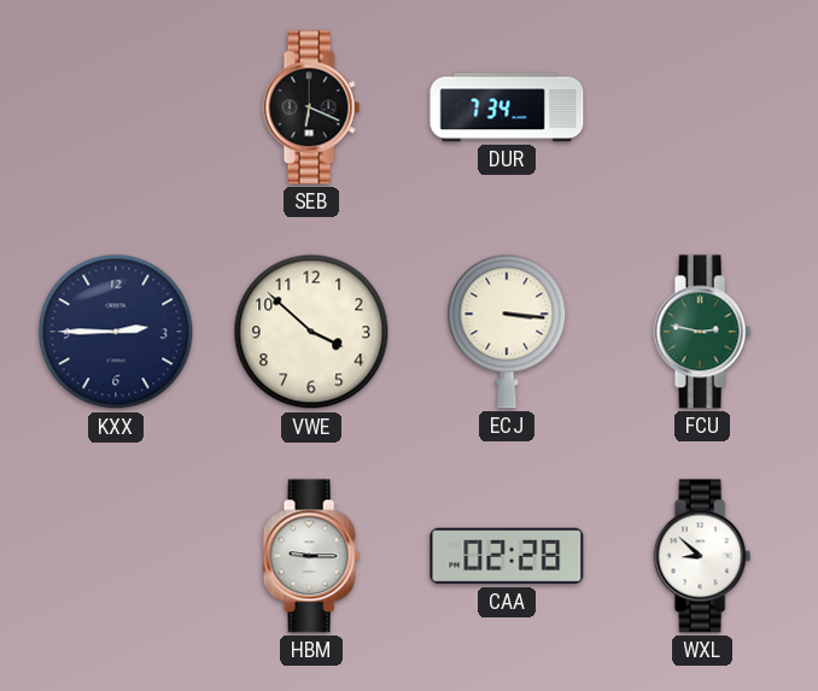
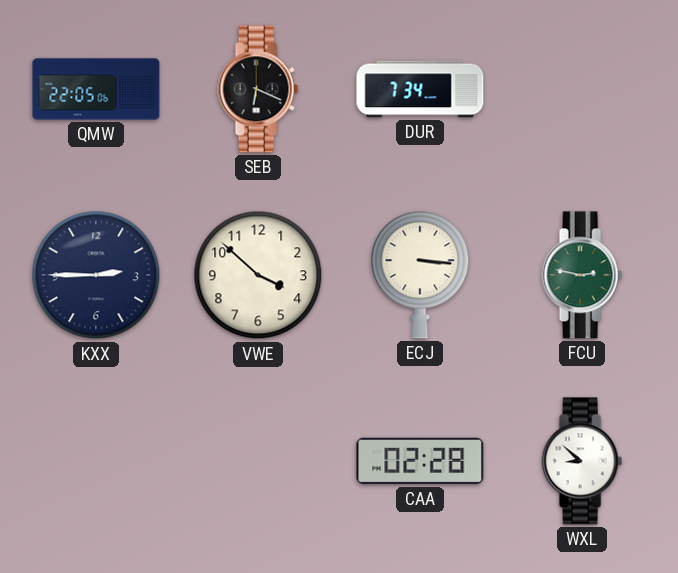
QMW: none -> 22:05
HBM: 9:15 -> none
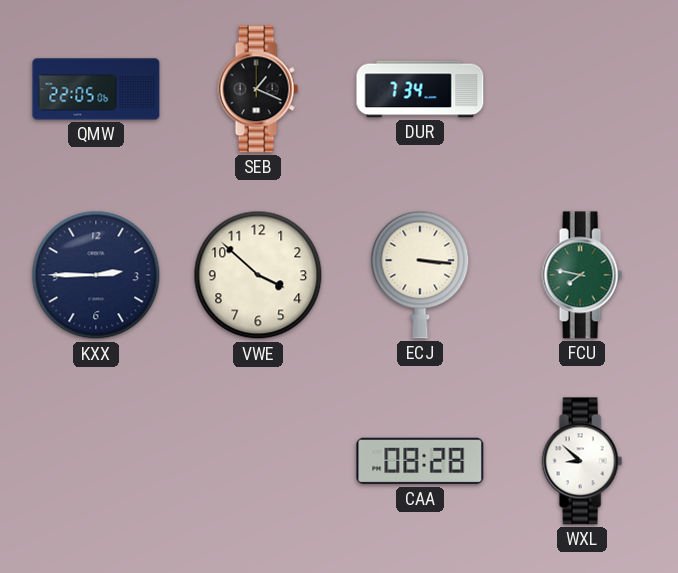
SEB: 6:19 -> 1:19
FCU: 2:47 -> 7:47
CAA: 02:28 -> 08:28
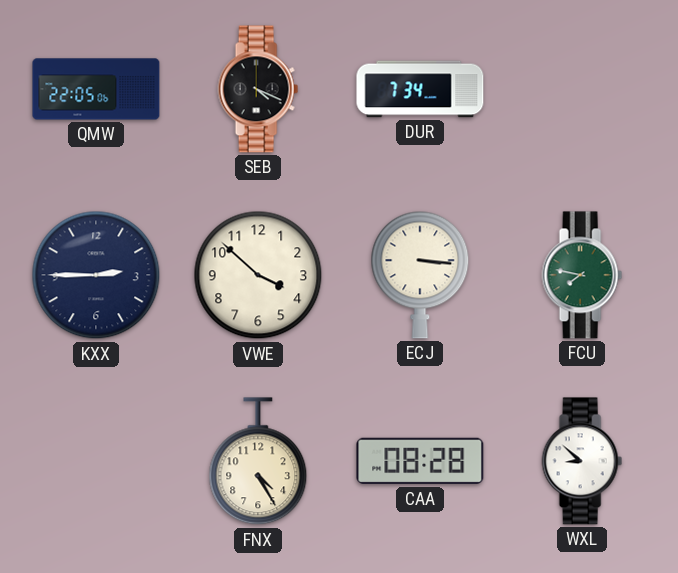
SEB: 1:19 -> 4:19
FNX: none -> 4:25
